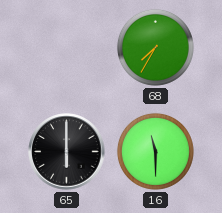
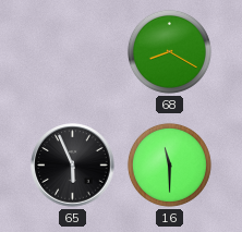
68: 7:35 -> 8:20
65: 6:00 -> 5:56
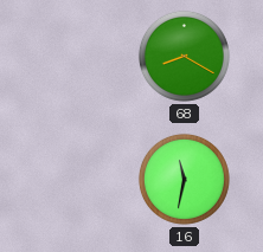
65: 5:56 -> none
16: 11:30 -> 11:32
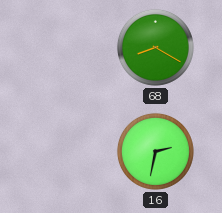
16: 11:32 -> 2:32
